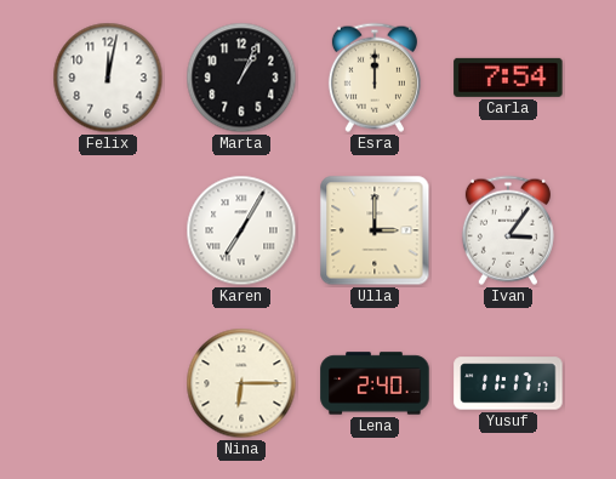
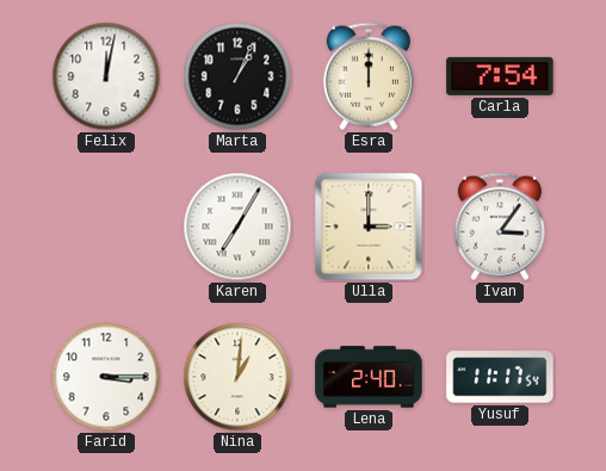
Farid: none -> 3:15
Nina: 6:15 -> 1:01
Yusuf: 11:17:17 -> 11:17:54
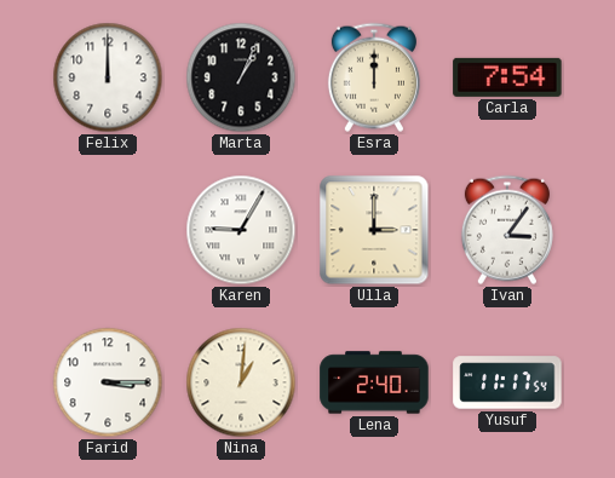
Felix: 12:02 -> 12:00
Karen: 7:05 -> 9:05
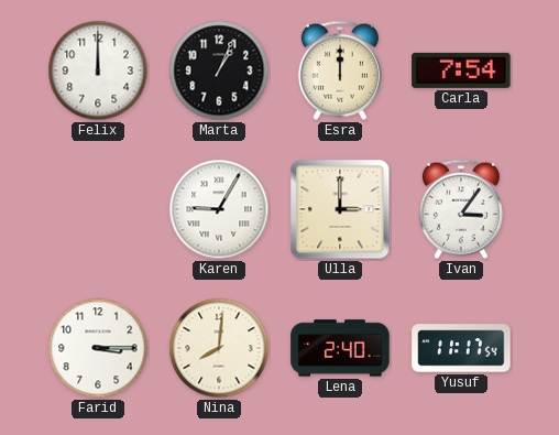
Nina: 1:01 -> 8:01
